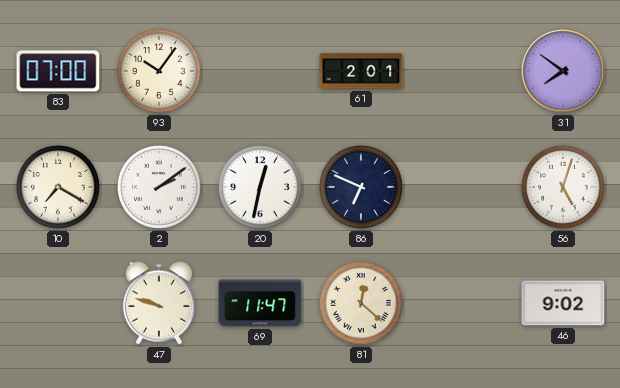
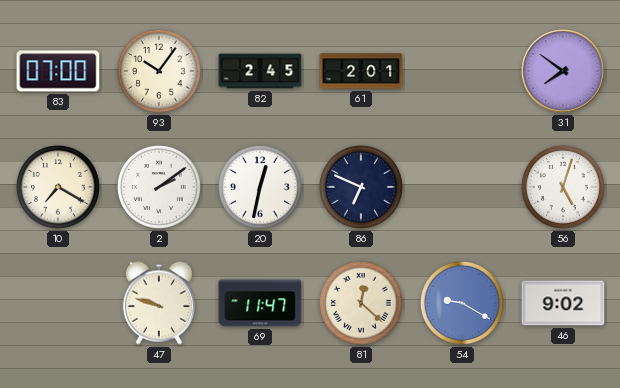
82: none -> 2:45
54: none -> 9:20
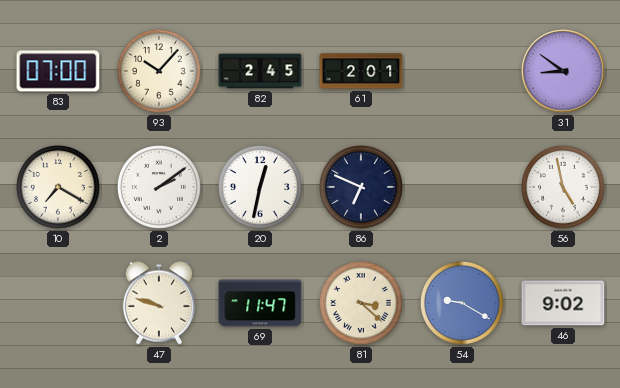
93: 10:06 -> 10:07
31: 7:51 -> 8:51
56: 5:03 -> 4:58
81: 12:22 -> 3:22
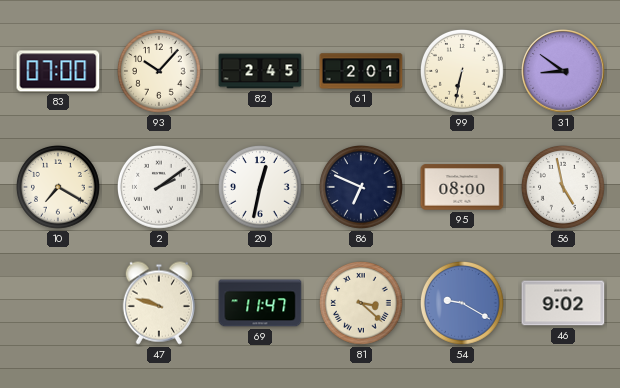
99: none -> 6:32
95: none -> 08:00
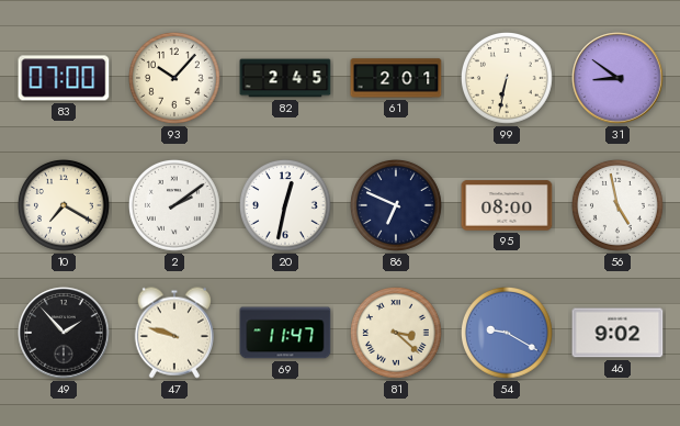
49: none -> 1:53
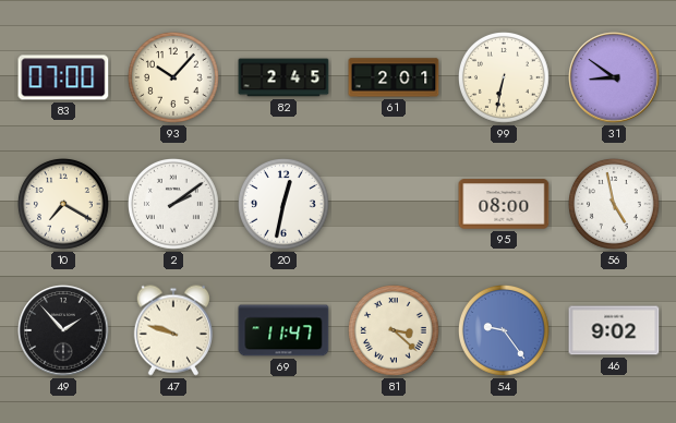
86: 6:49 -> none
54: 9:20 -> 9:24
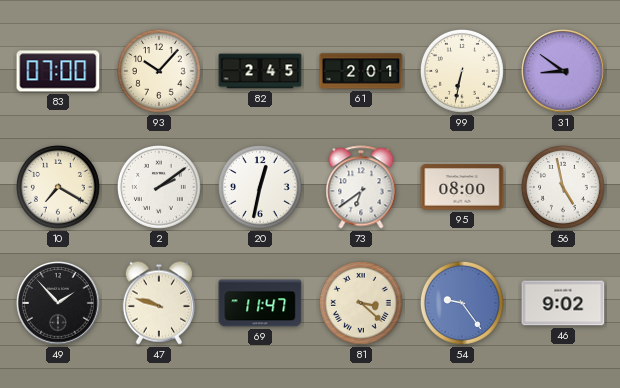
73: none -> 6:39
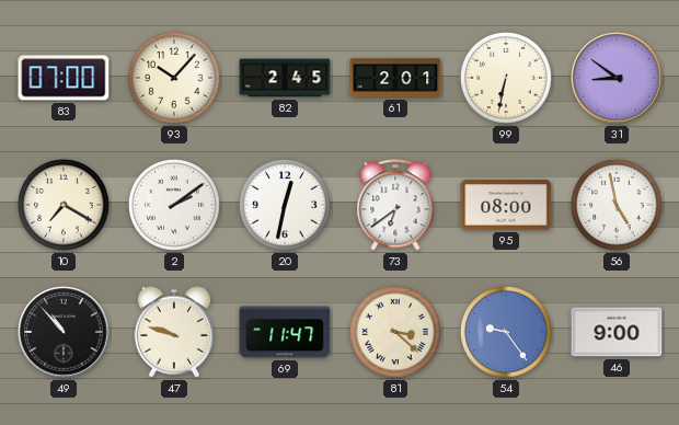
49: 1:53 -> 10:53
46: 9:02 -> 9:00
